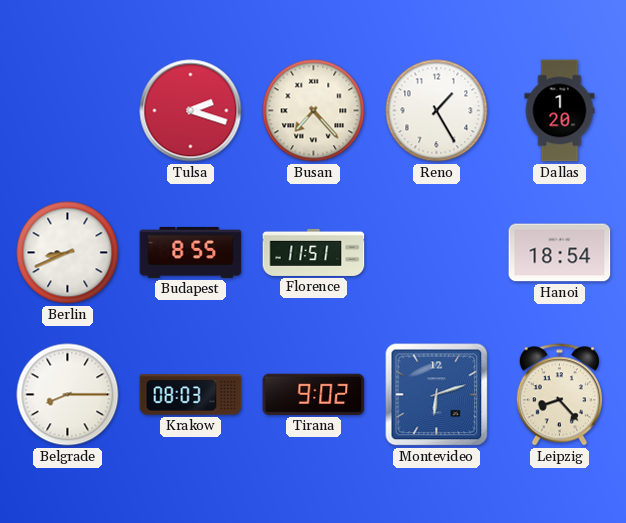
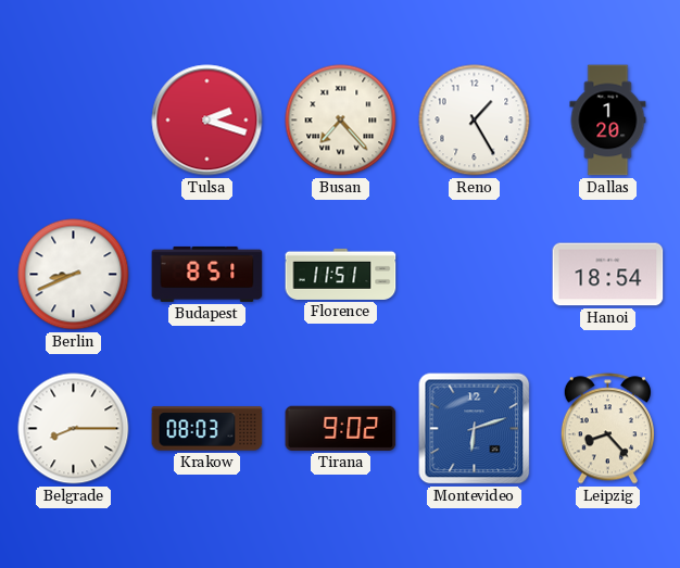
Budapest: 8:55 -> 8:51
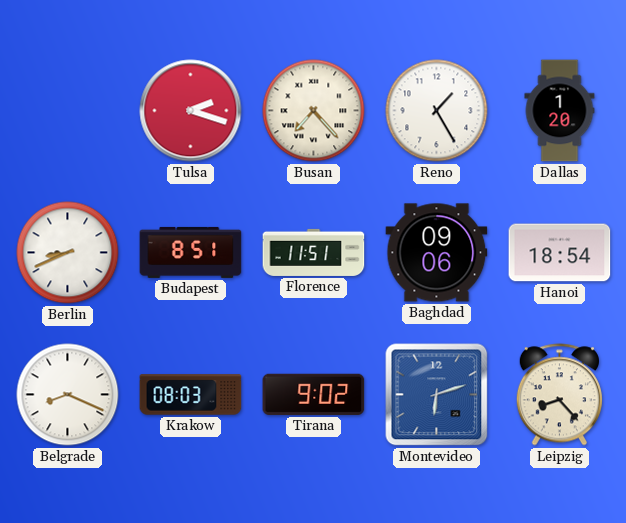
Baghdad: none -> 09:06
Belgrade: 8:15 -> 8:19
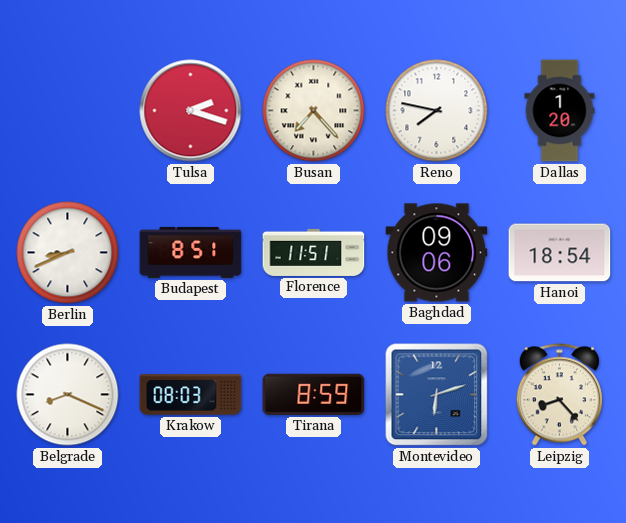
Reno: 1:25 -> 7:47
Tirana: 9:02 -> 8:59
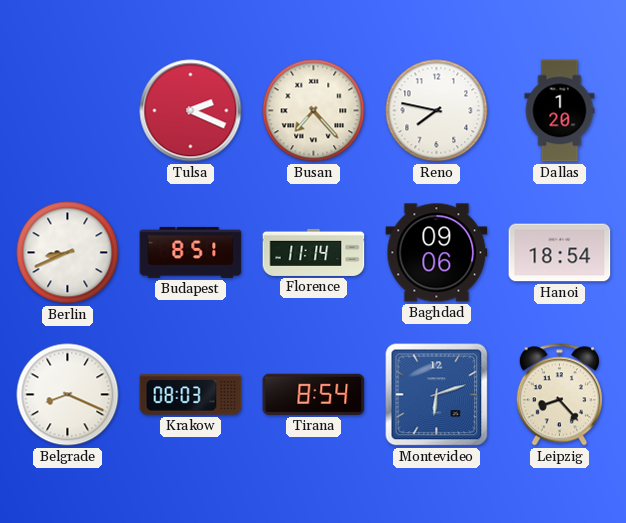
Tulsa: 2:18 -> 2:19
Florence: 11:51 -> 11:14
Tirana: 8:59 -> 8:54
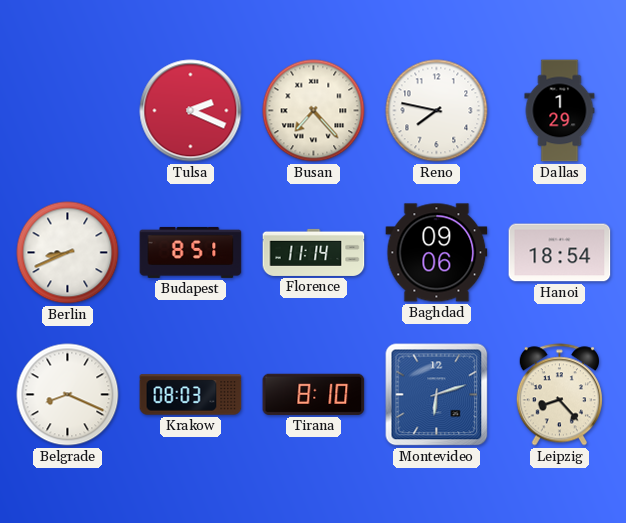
Dallas: 1:20 -> 1:29
Tirana: 8:54 -> 8:10
